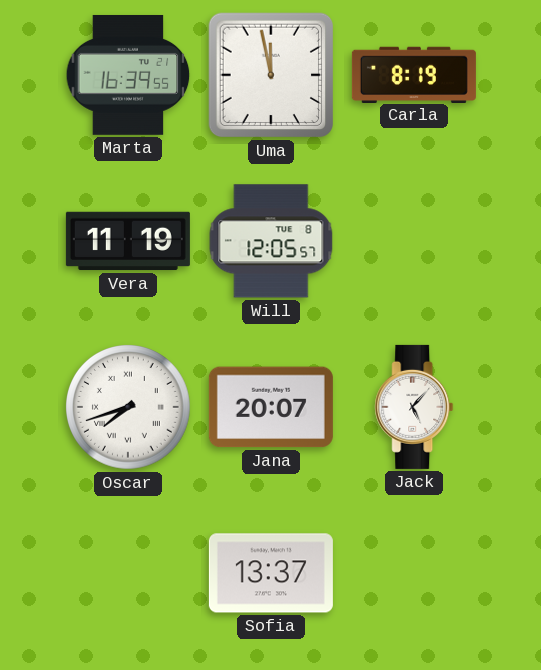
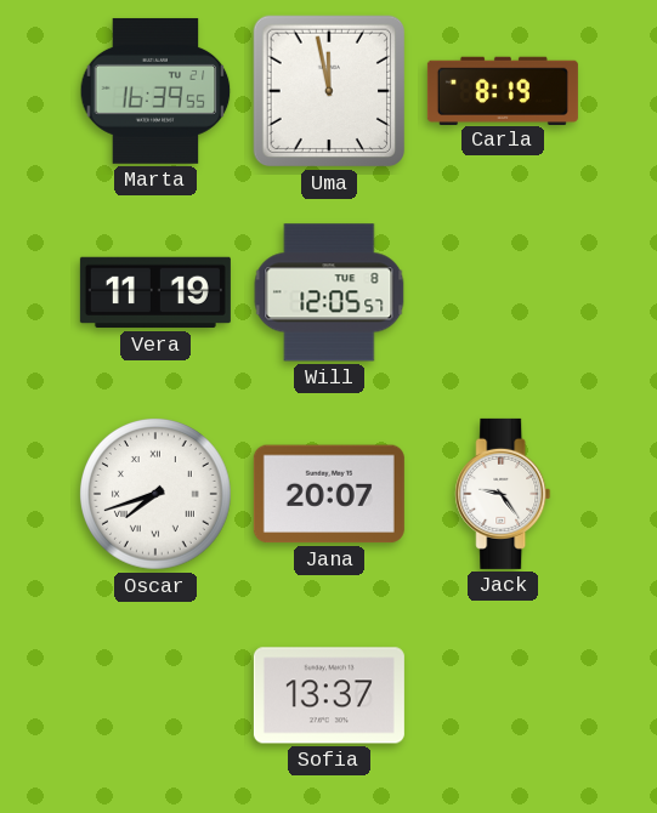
Jack: 5:07 -> 9:24
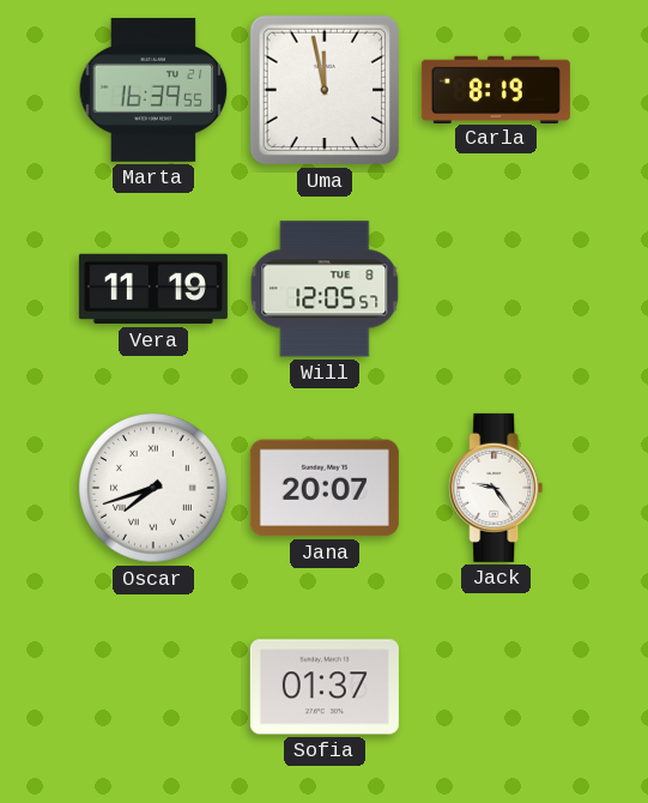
Sofia: 13:37 -> 01:37
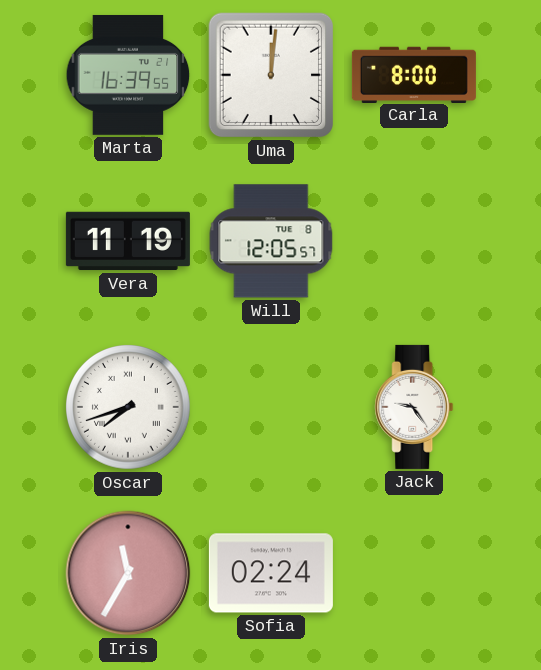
Uma: 11:58 -> 12:01
Carla: 8:19 -> 8:00
Jana: 20:07 -> none
Iris: none -> 11:35
Sofia: 01:37 -> 02:24
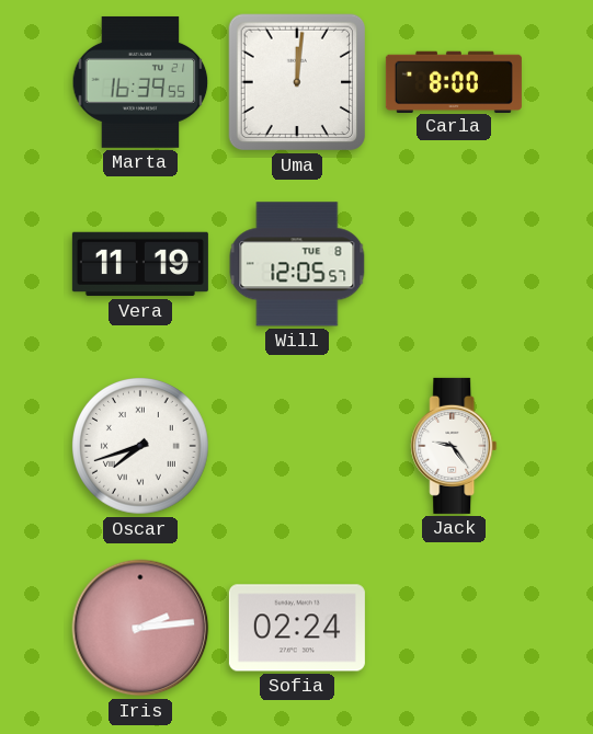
Iris: 11:35 -> 2:14
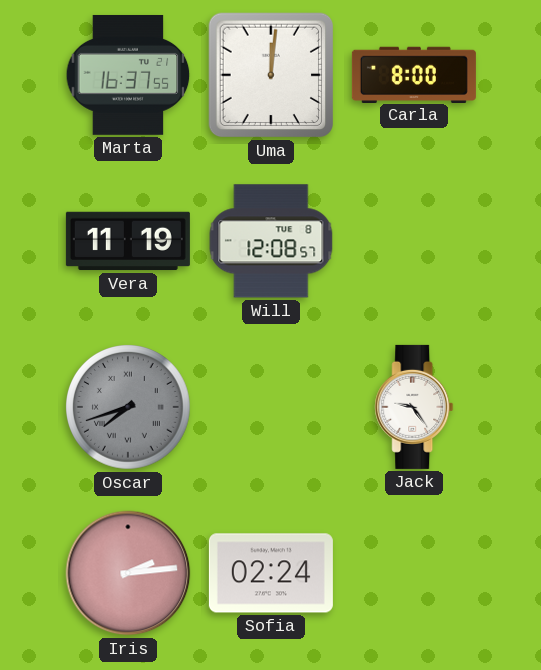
Marta: 16:39 -> 16:37
Will: 12:05 -> 12:08
Oscar dial: white -> grey
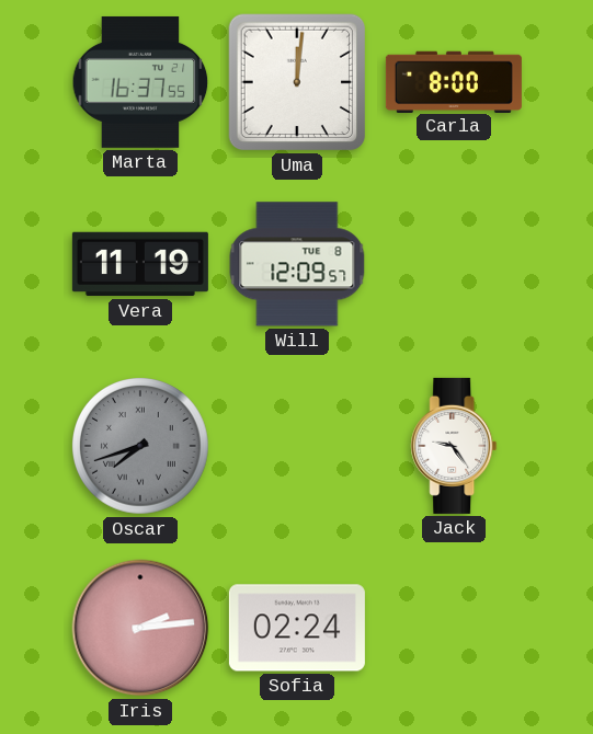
Will: 12:08 -> 12:09
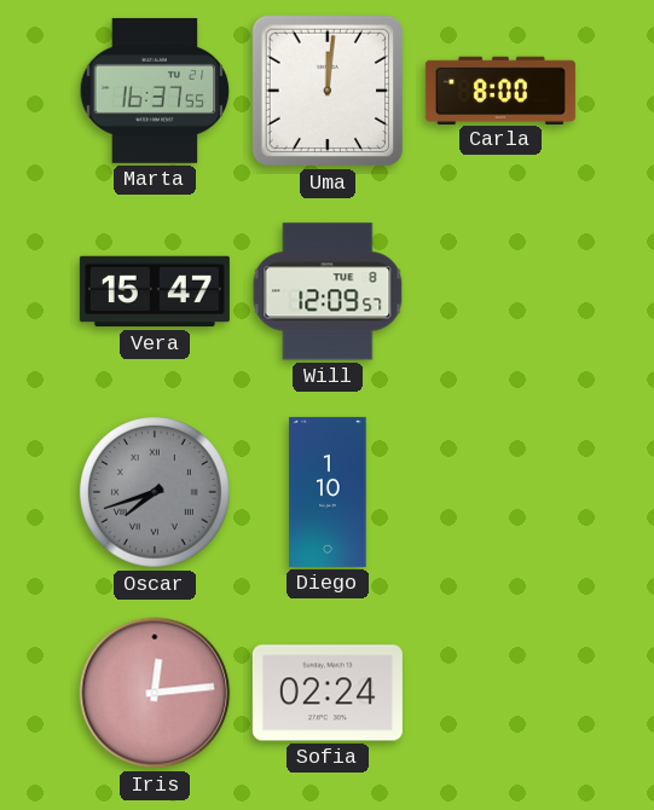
Vera: 11:19 -> 15:47
Diego: none -> 1:10
Jack: 9:24 -> none
Iris: 2:14 -> 12:14
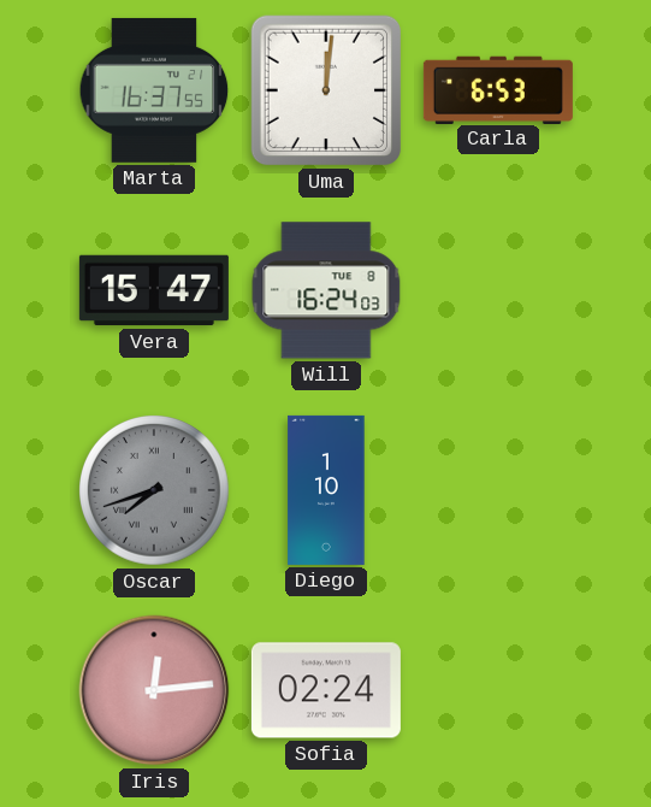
Carla: 8:00 -> 6:53
Will: 12:09 -> 16:24
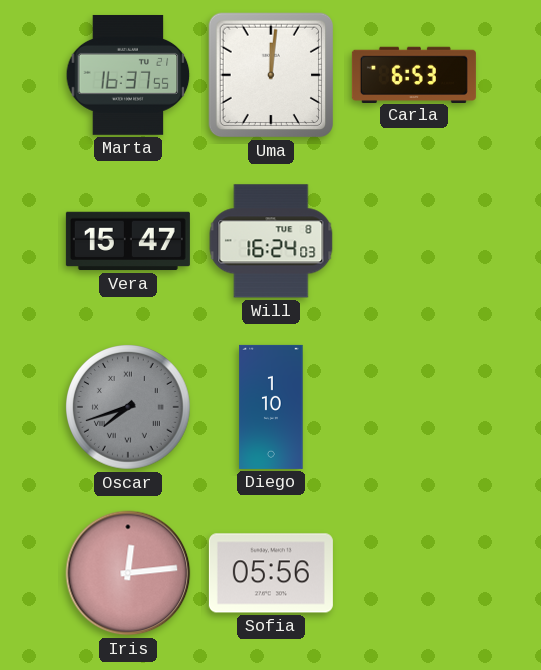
Sofia: 02:24 -> 05:56
